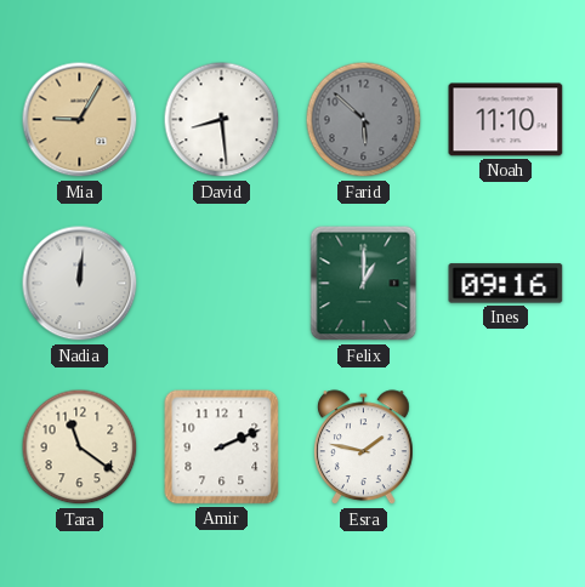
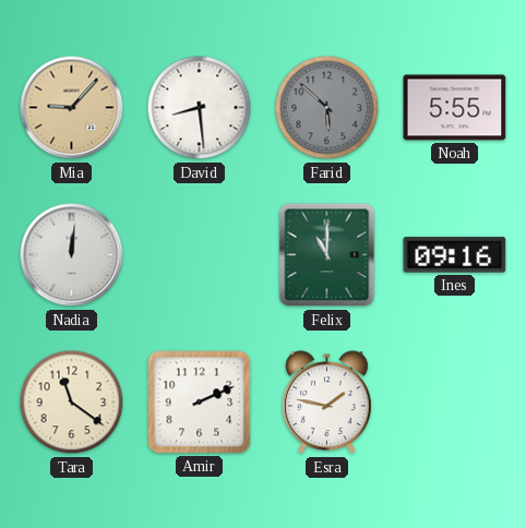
Mia: 9:05 -> 9:07
Noah: 11:10 -> 5:55
Felix: 1:00 -> 11:00
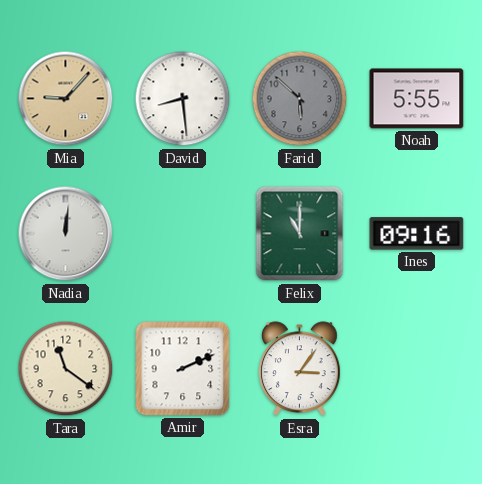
Esra: 1:47 -> 3:06
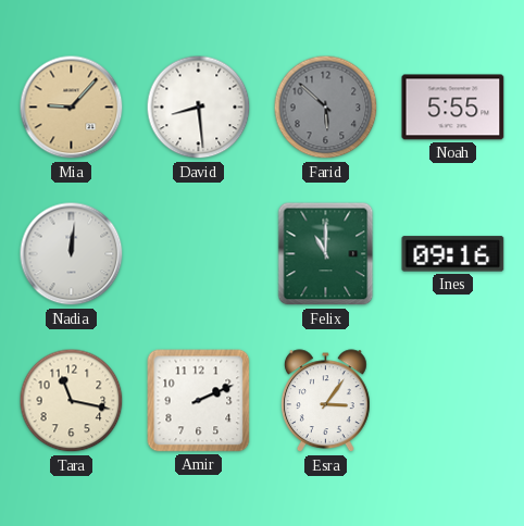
Tara: 11:21 -> 11:17
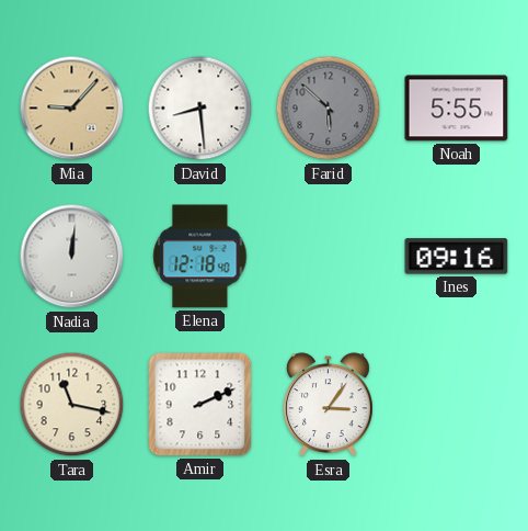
Elena: none -> 12:18
Felix: 11:00 -> none
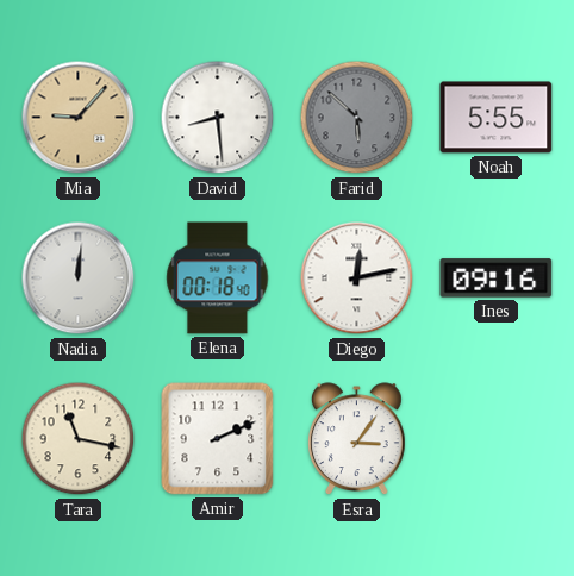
Elena: 12:18 -> 00:18
Diego: none -> 12:13
